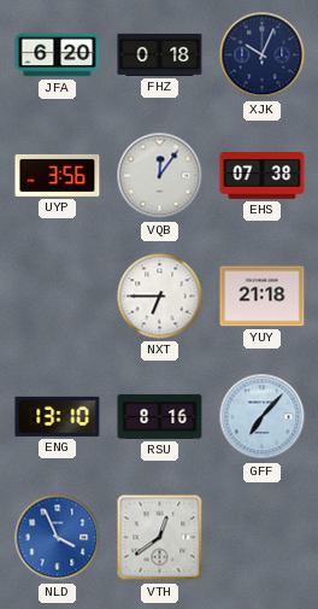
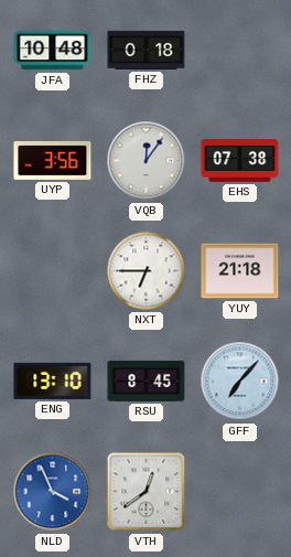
JFA: 6:20 -> 10:48
XJK: 10:04 -> none
RSU: 8:16 -> 8:45
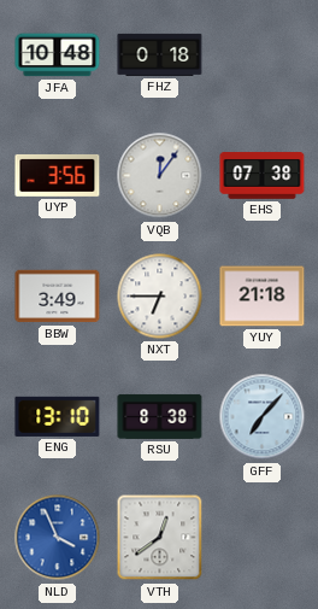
BBW: none -> 3:49
RSU: 8:45 -> 8:38
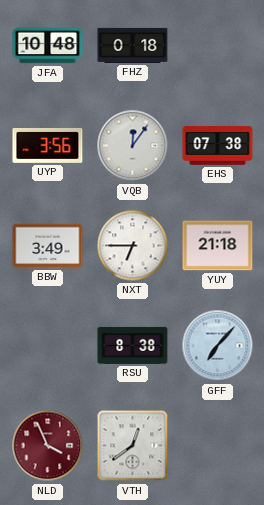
ENG: 13:10 -> none
NLD dial: blue -> burgundy
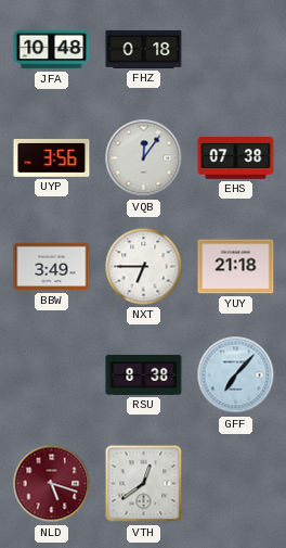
NLD: 3:56 -> 5:18
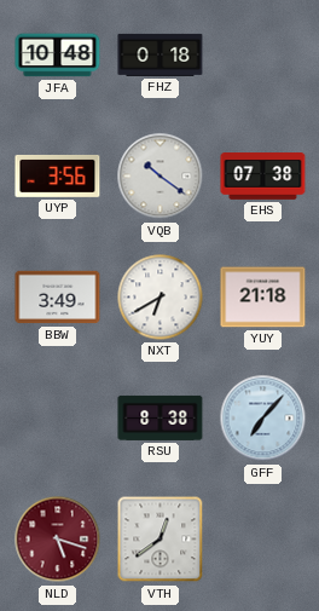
VQB: 12:06 -> 10:21
NXT: 6:45 -> 6:40
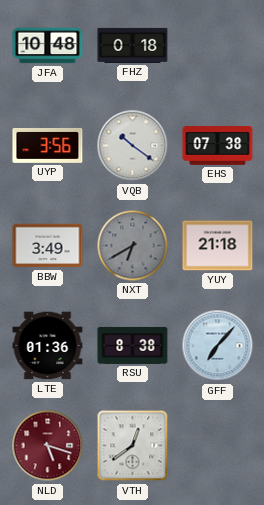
NXT dial: white -> grey
LTE: none -> 01:36
